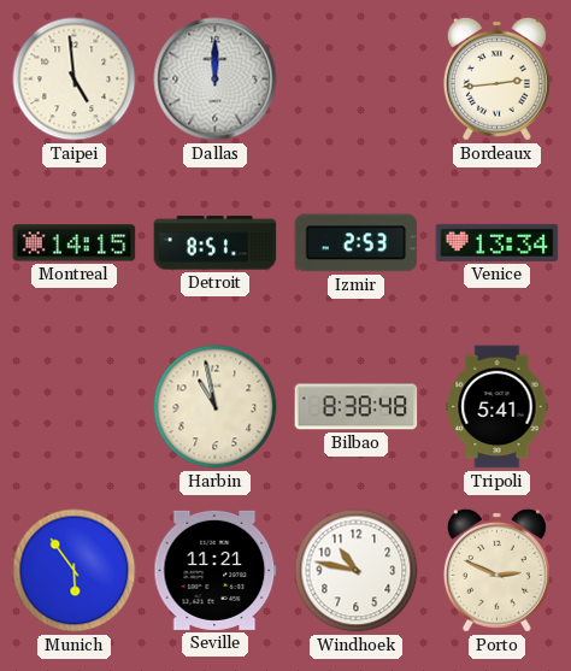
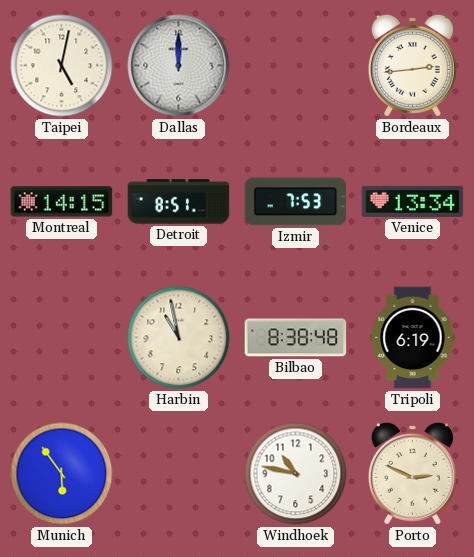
Taipei: 4:59 -> 5:02
Izmir: 2:53 -> 7:53
Tripoli: 5:41 -> 6:19
Seville: 11:21 -> none
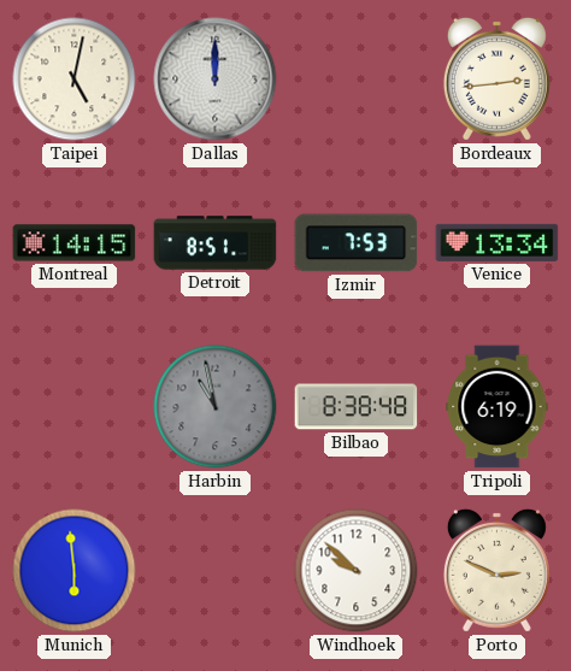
Harbin dial: cream -> grey
Munich: 5:54 -> 5:59
Windhoek: 10:47 -> 9:52
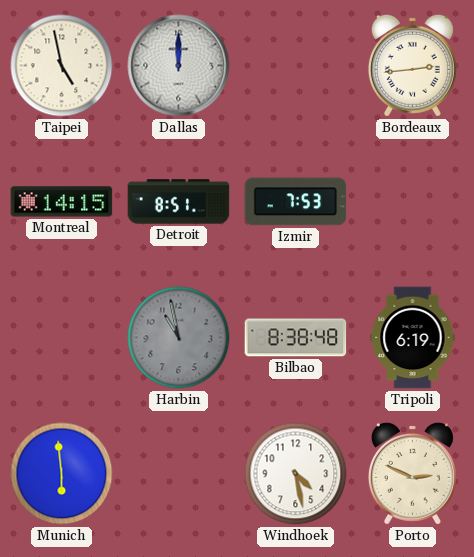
Taipei: 5:02 -> 4:58
Venice: 13:34 -> none
Windhoek: 9:52 -> 4:28
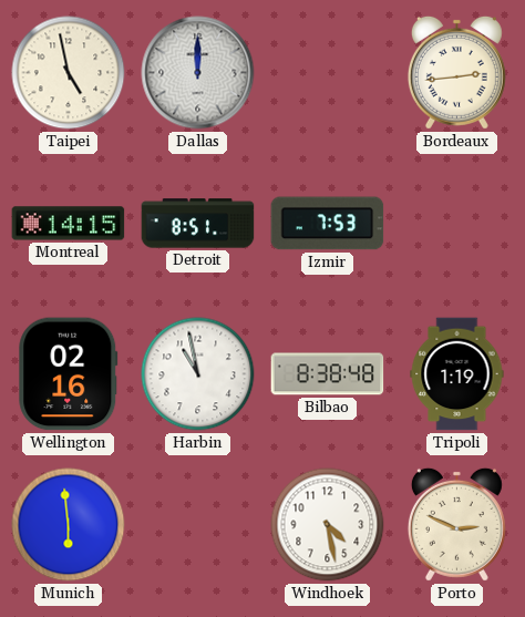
Wellington: none -> 02:16
Harbin dial: grey -> white
Tripoli: 6:19 -> 1:19
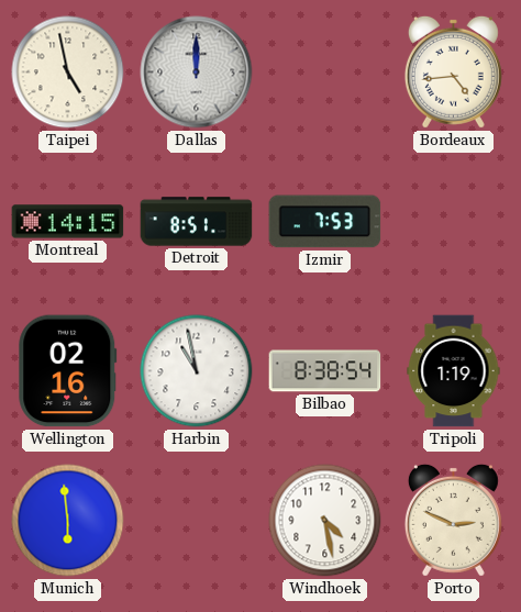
Bordeaux: 2:44 -> 4:44
Bilbao: 8:38:48 -> 8:38:54
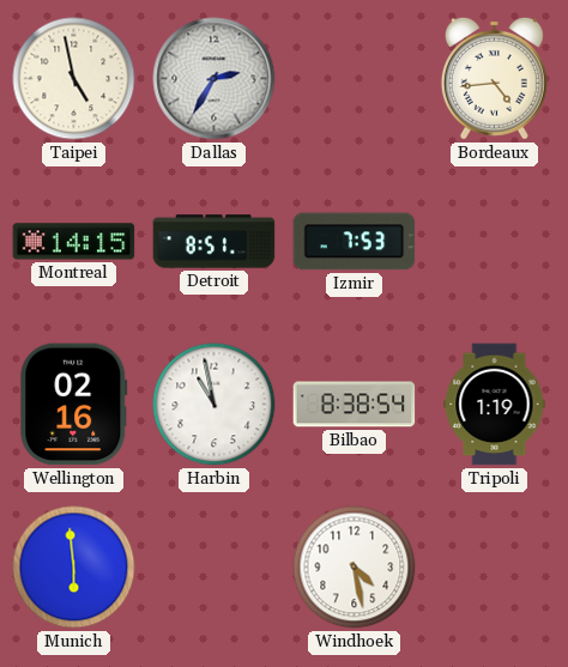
Dallas: 12:00 -> 2:35
Porto: 2:49 -> none
